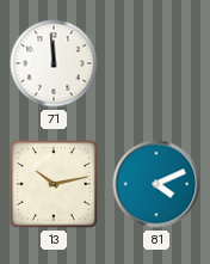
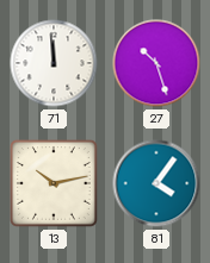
27: none -> 10:27
81: 4:11 -> 4:06
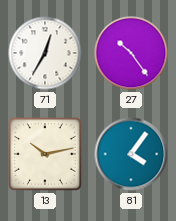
71: 11:59 -> 12:35
27: 10:27 -> 10:24
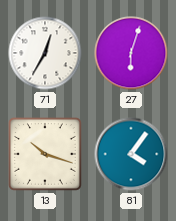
27: 10:24 -> 6:03
13: 10:13 -> 10:18
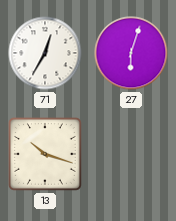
81: 4:06 -> none
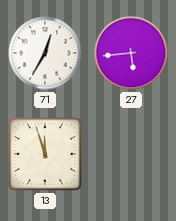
27: 6:03 -> 5:44
13: 10:18 -> 11:57
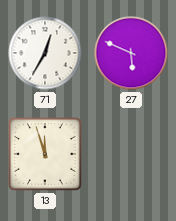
27: 5:44 -> 5:49
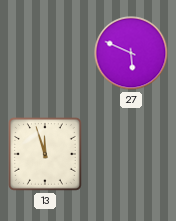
71: 12:35 -> none
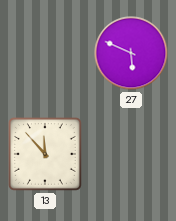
13: 11:57 -> 11:53
